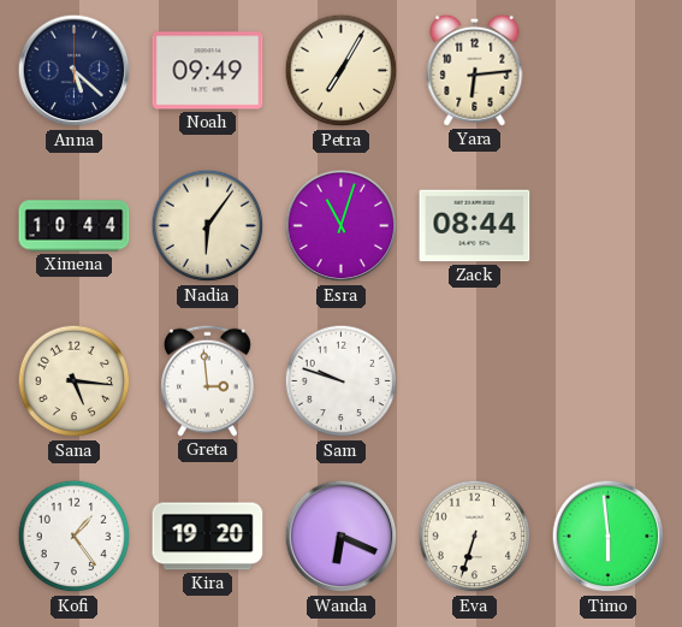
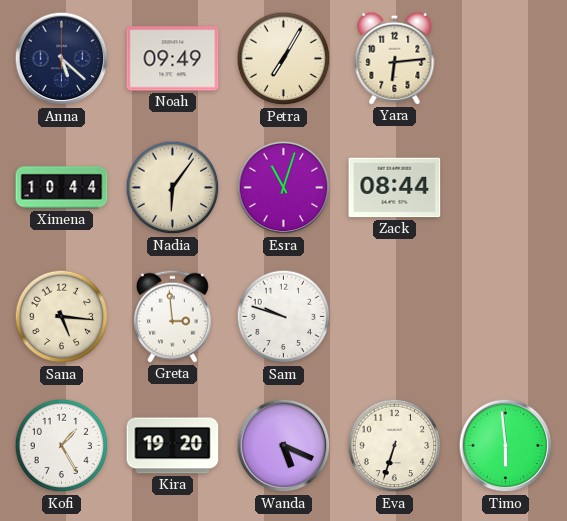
Kofi: 1:24 -> 1:25
Wanda: 6:19 -> 5:19
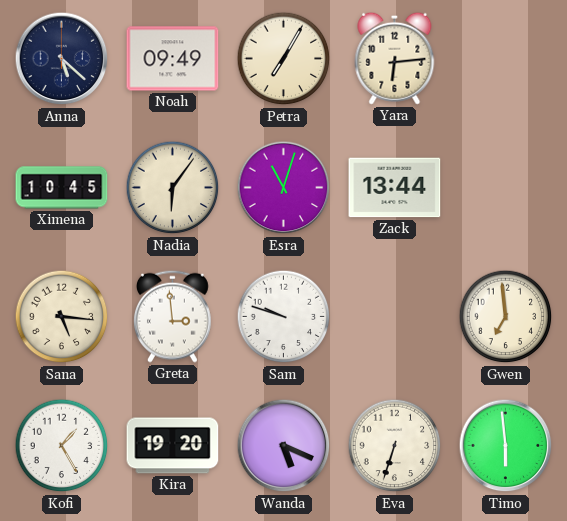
Ximena: 10:44 -> 10:45
Zack: 08:44 -> 13:44
Gwen: none -> 6:59
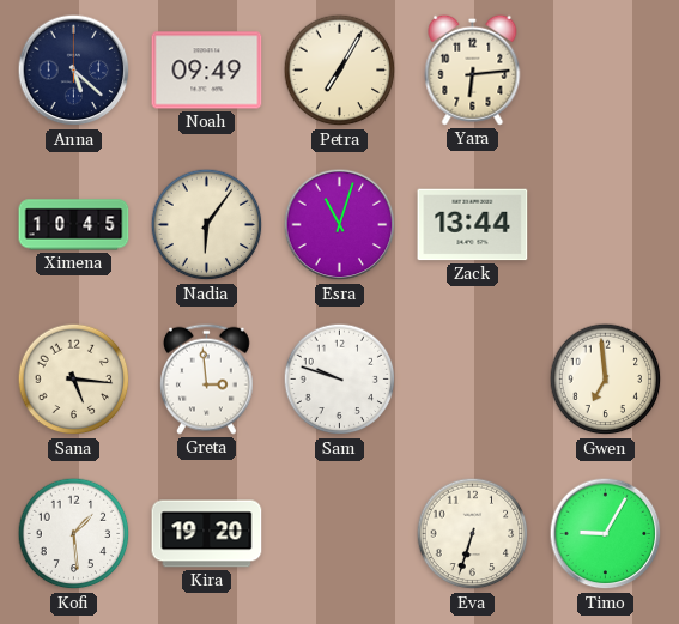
Kofi: 1:25 -> 1:29
Wanda: 5:19 -> none
Timo: 5:59 -> 9:05
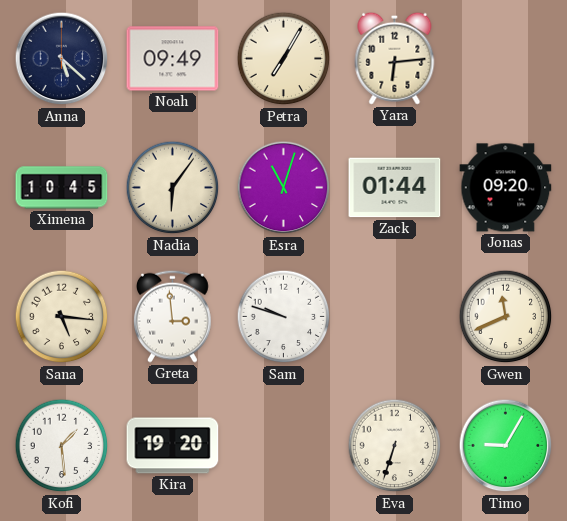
Zack: 13:44 -> 01:44
Jonas: none -> 09:20
Gwen: 6:59 -> 11:41
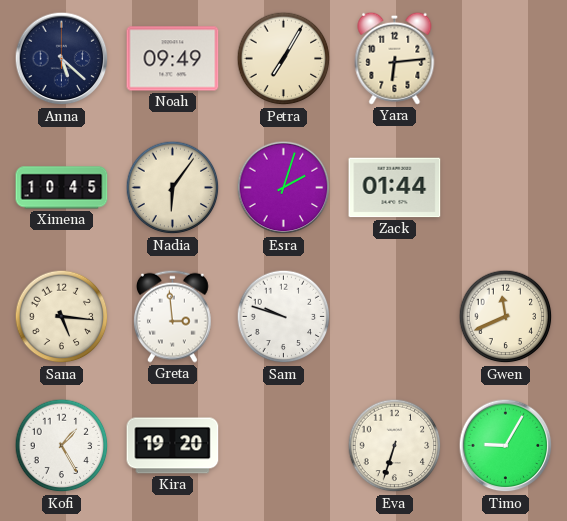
Esra: 11:03 -> 2:03
Jonas: 09:20 -> none
Kofi: 1:29 -> 1:25
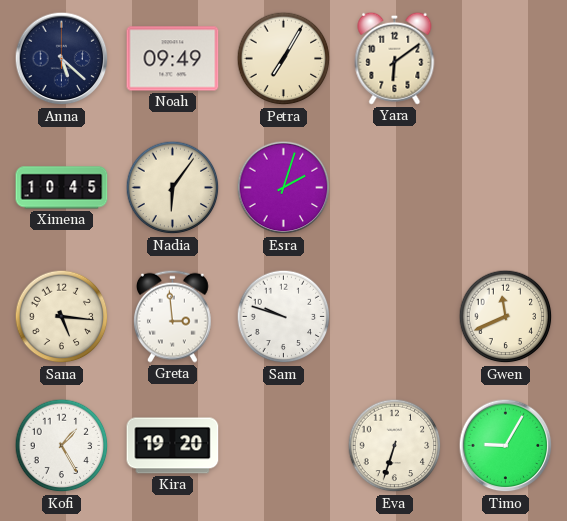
Yara: 6:14 -> 6:09
Zack: 01:44 -> none
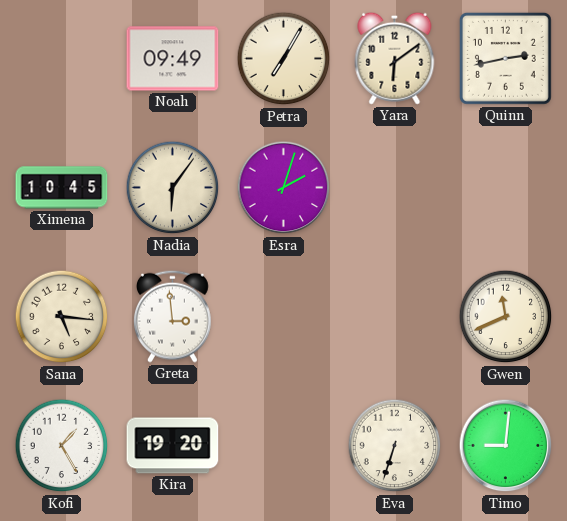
Anna: 5:22 -> none
Quinn: none -> 2:43
Sam: 9:48 -> none
Timo: 9:05 -> 9:01
